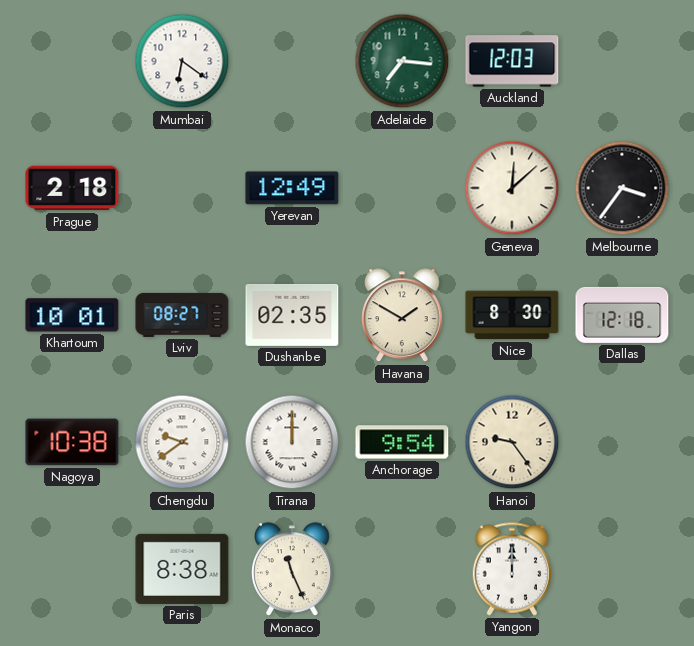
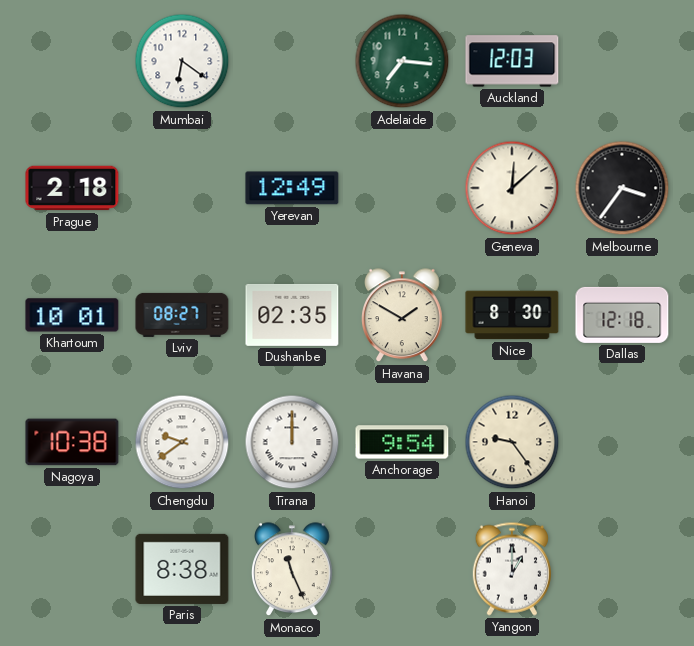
Yangon: 12:00 -> 1:00
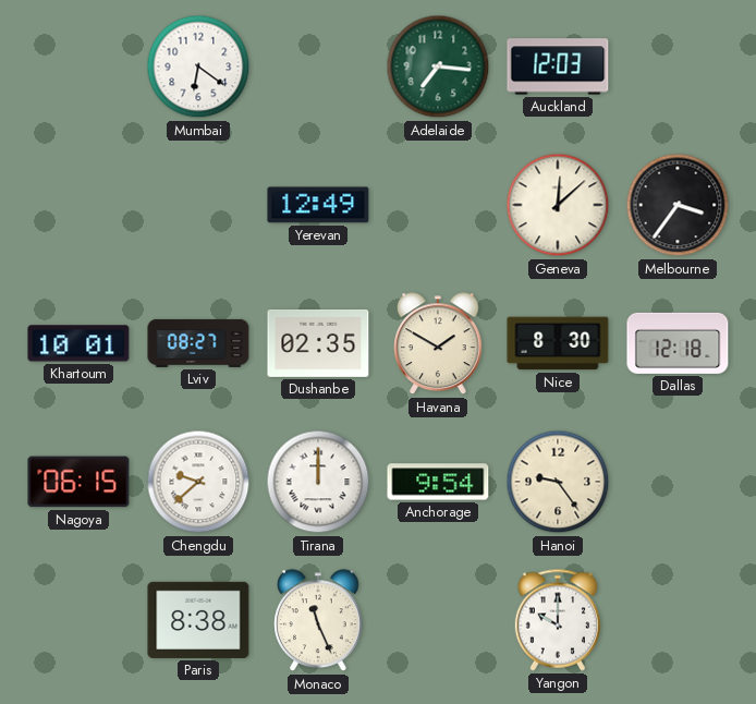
Prague: 2:18 -> none
Nagoya: 10:38 -> 06:15
Chengdu: 9:39 -> 9:38
Yangon: 1:00 -> 10:00
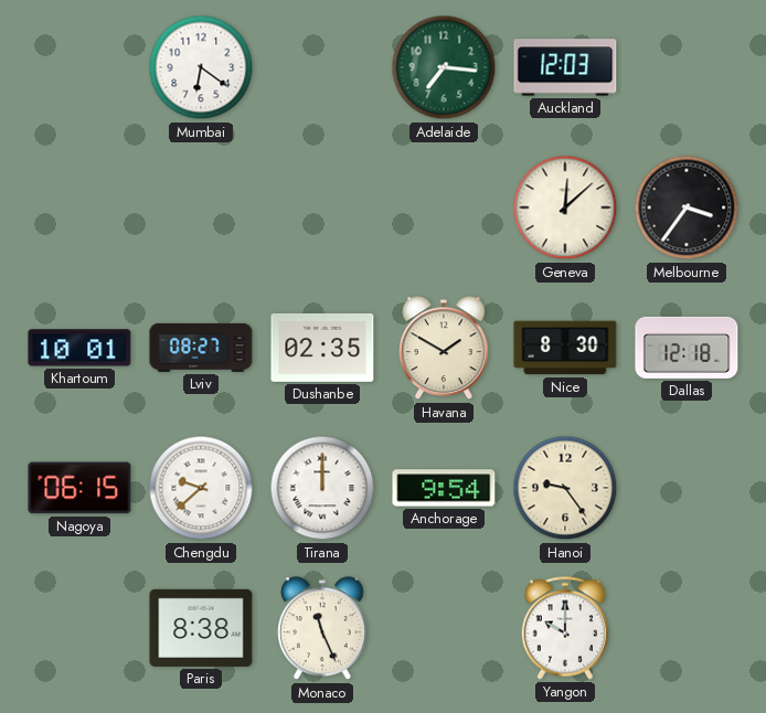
Yerevan: 12:49 -> none
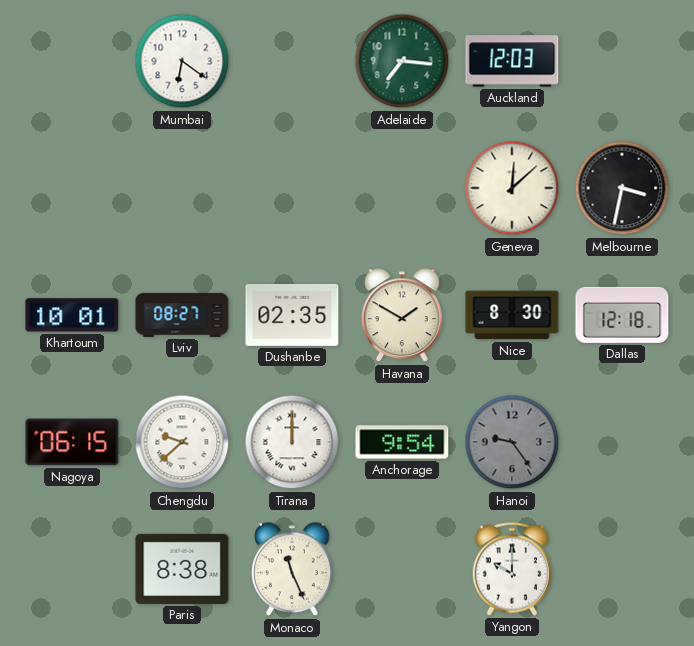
Melbourne: 3:36 -> 3:32
Hanoi dial: cream -> grey
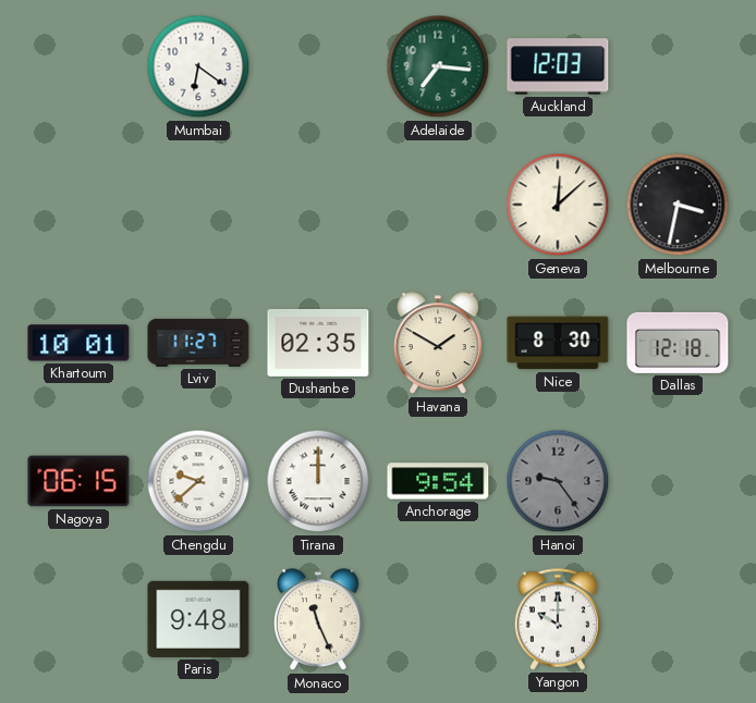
Lviv: 08:27 -> 11:27
Paris: 8:38 -> 9:48
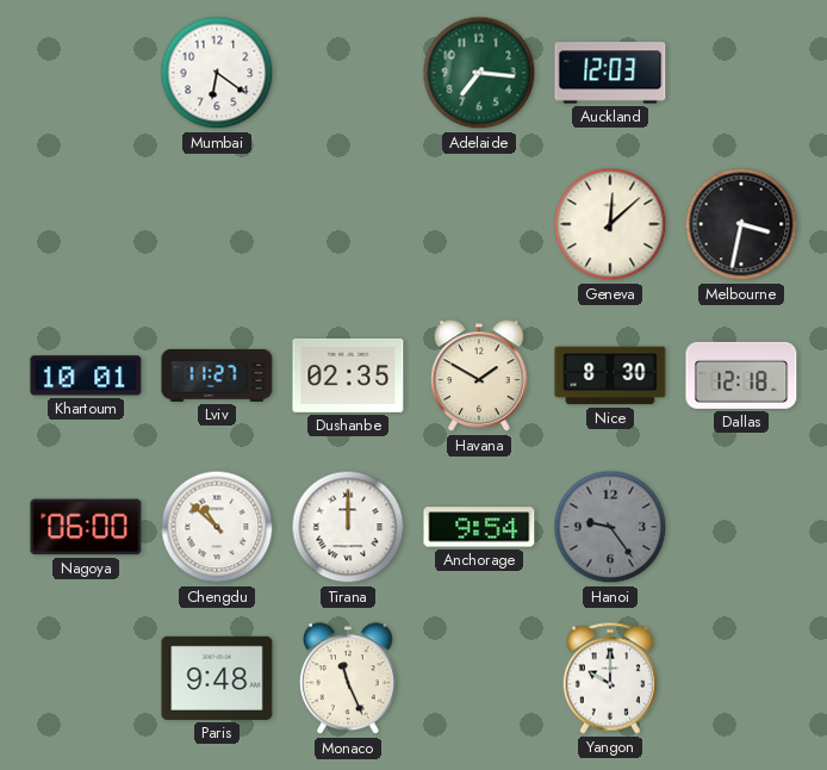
Nagoya: 06:15 -> 06:00
Chengdu: 9:38 -> 10:52
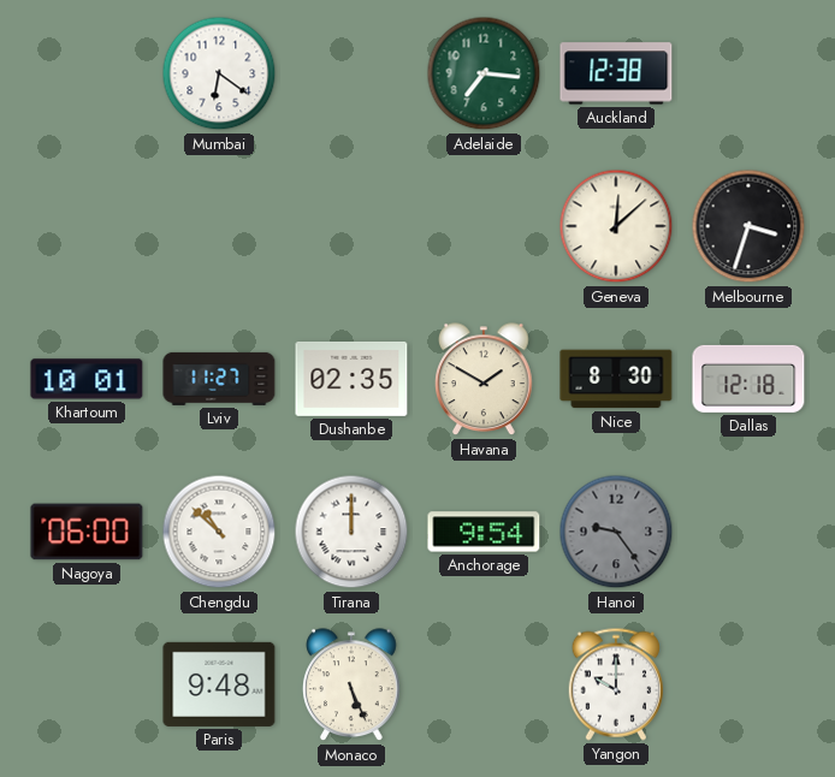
Auckland: 12:03 -> 12:38
Melbourne: 3:32 -> 3:33
Monaco: 11:26 -> 5:26
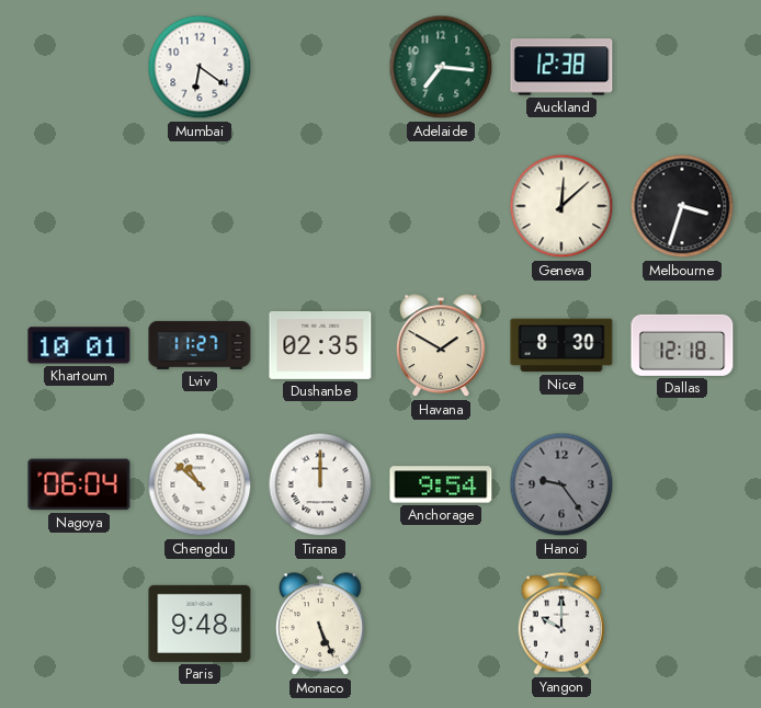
Nagoya: 06:00 -> 06:04
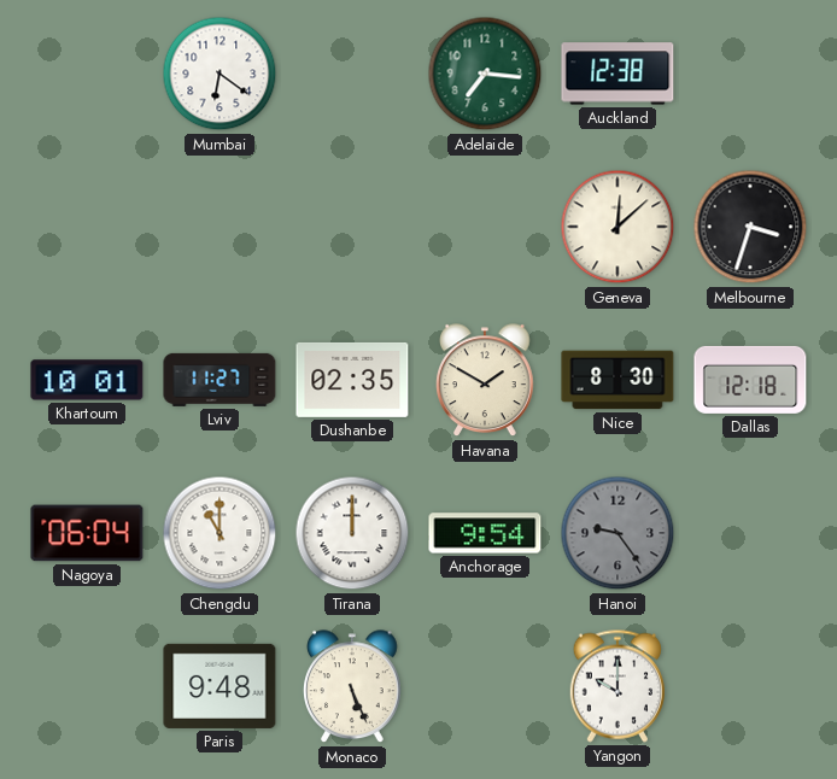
Chengdu: 10:52 -> 11:00
